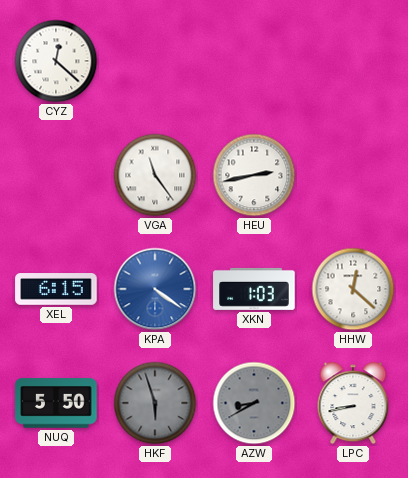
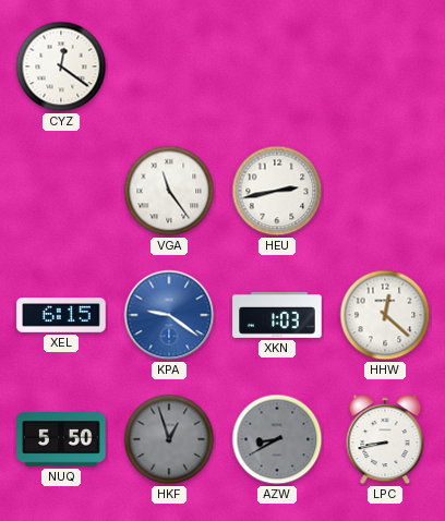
CYZ: 12:22 -> 12:21
KPA: 4:21 -> 9:21
HKF: 5:57 -> 12:57
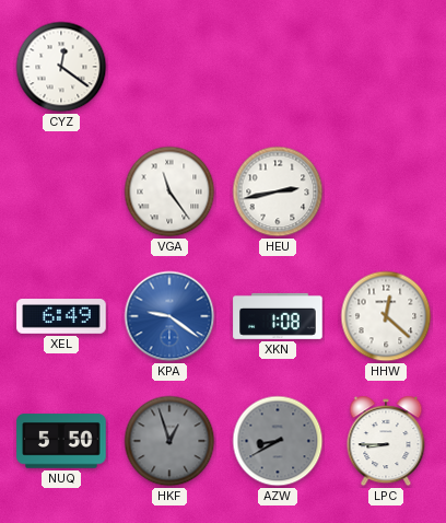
XEL: 6:15 -> 6:49
XKN: 1:03 -> 1:08
LPC: 8:43 -> 8:45
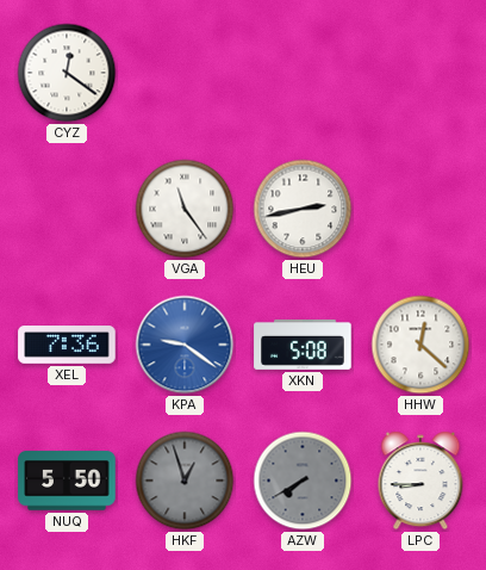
XEL: 6:49 -> 7:36
XKN: 1:08 -> 5:08
AZW: 8:40 -> 7:40
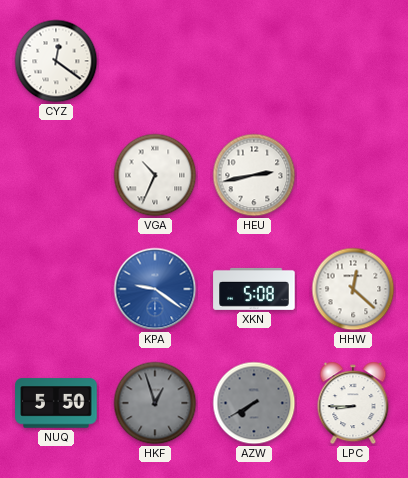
VGA: 11:24 -> 10:34
XEL: 7:36 -> none
